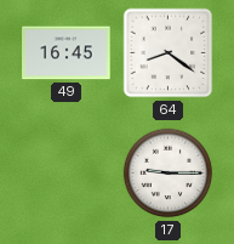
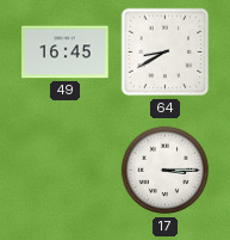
64: 8:21 -> 8:40
17: 9:15 -> 3:15
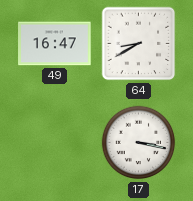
49: 16:45 -> 16:47
17: 3:15 -> 3:17
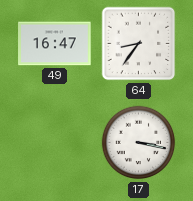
64: 8:40 -> 8:36
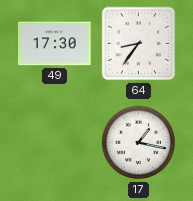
49: 16:47 -> 17:30
17: 3:17 -> 1:17
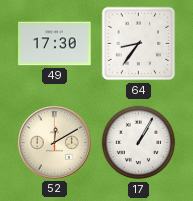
52: none -> 12:10
17: 1:17 -> 1:05
